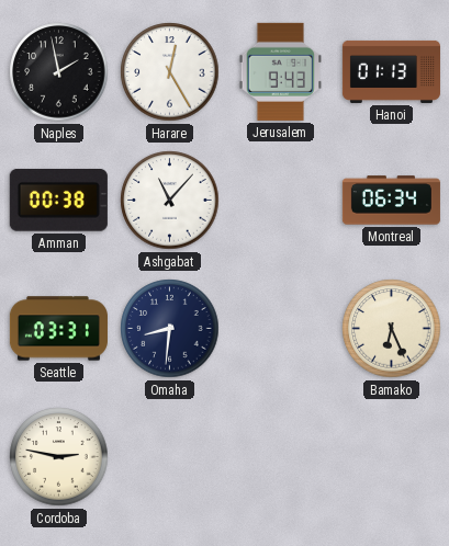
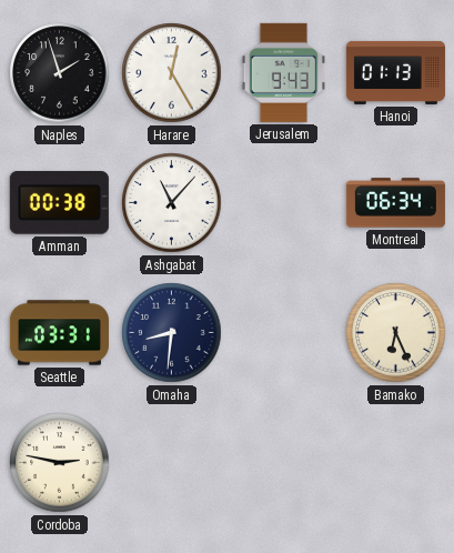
Naples: 1:58 -> 1:57
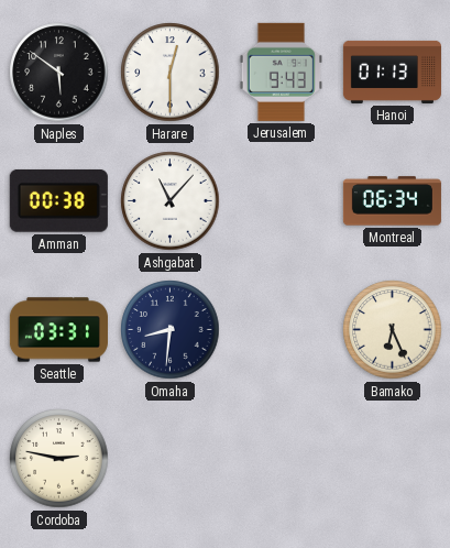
Naples: 1:57 -> 5:51
Harare: 12:25 -> 12:30
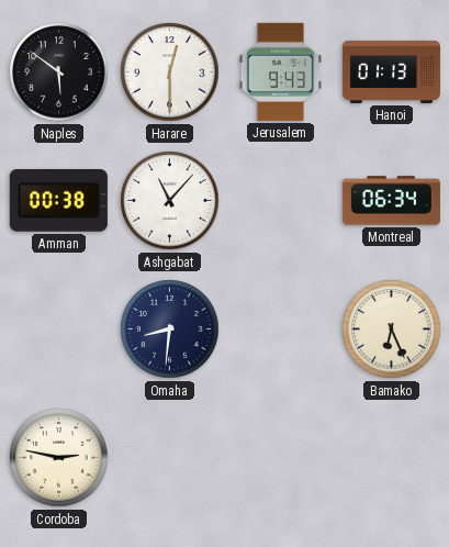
Seattle: 03:31 -> none
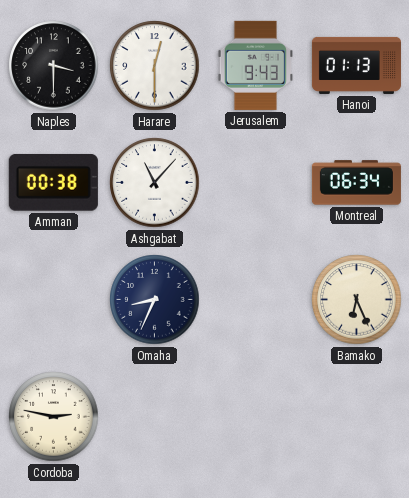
Naples: 5:51 -> 3:30
Omaha: 8:31 -> 8:34
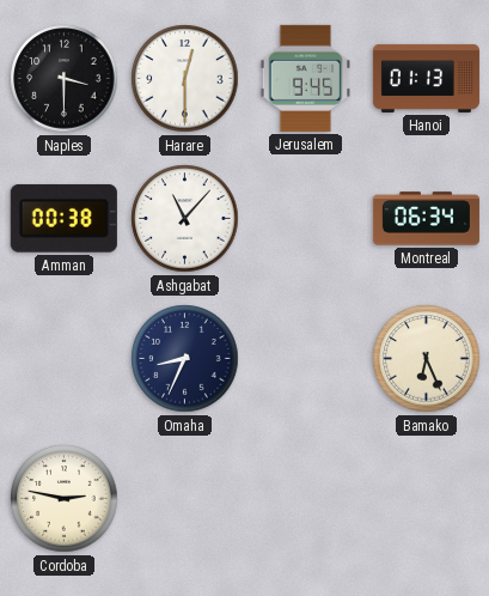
Jerusalem: 9:43 -> 9:45
